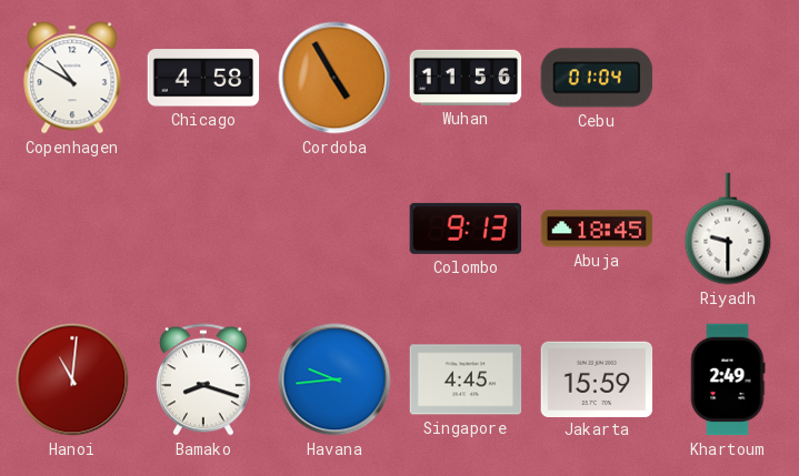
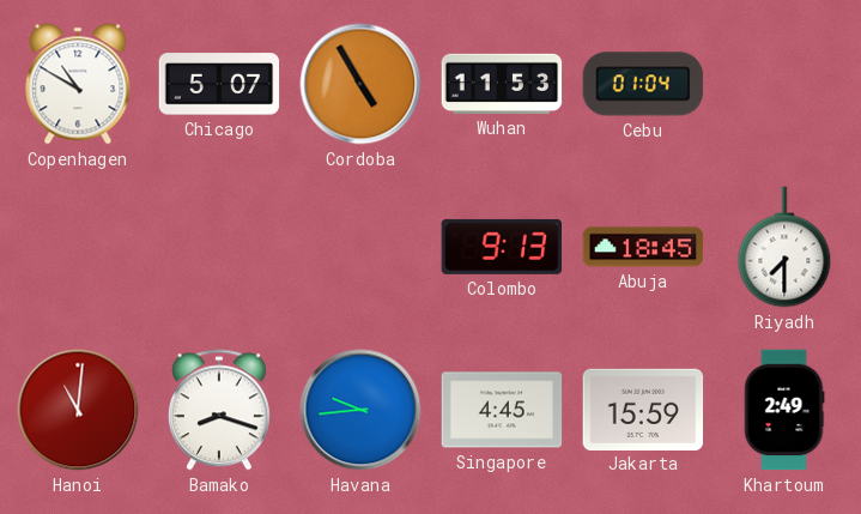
Chicago: 4:58 -> 5:07
Wuhan: 11:56 -> 11:53
Riyadh: 9:30 -> 7:30
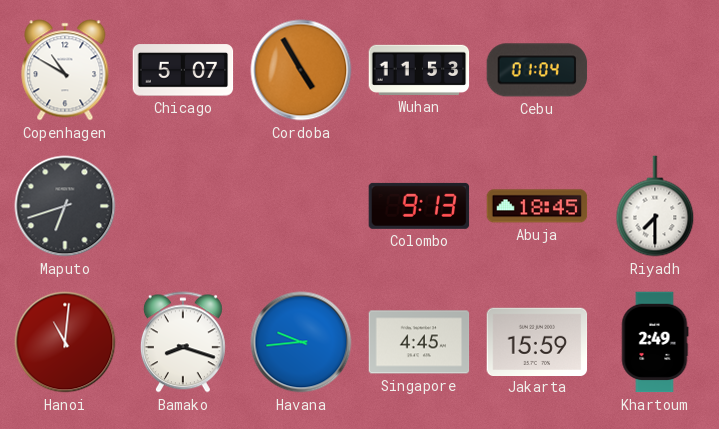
Maputo: none -> 6:42
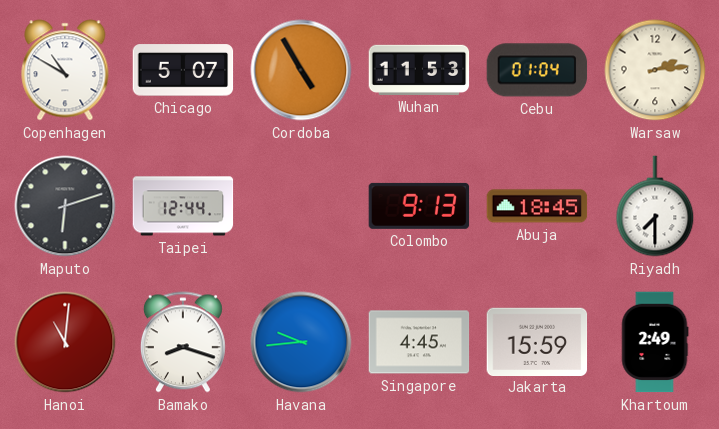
Warsaw: none -> 2:14
Maputo: 6:42 -> 6:12
Taipei: none -> 12:44
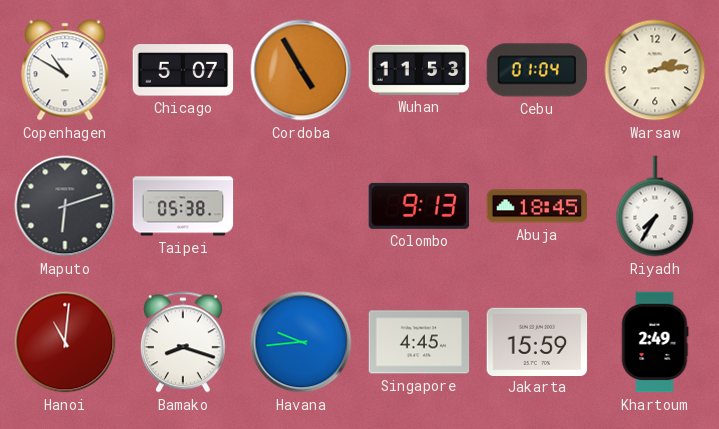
Taipei: 12:44 -> 05:38
Riyadh: 7:30 -> 7:35
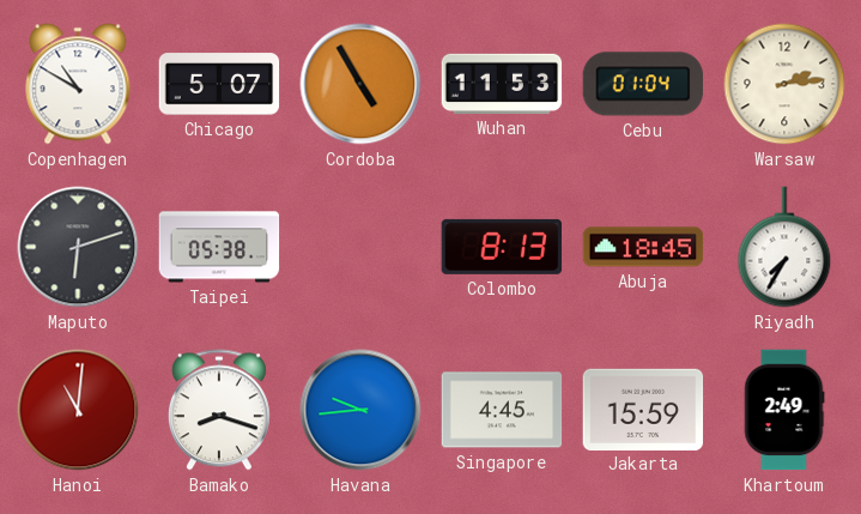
Colombo: 9:13 -> 8:13
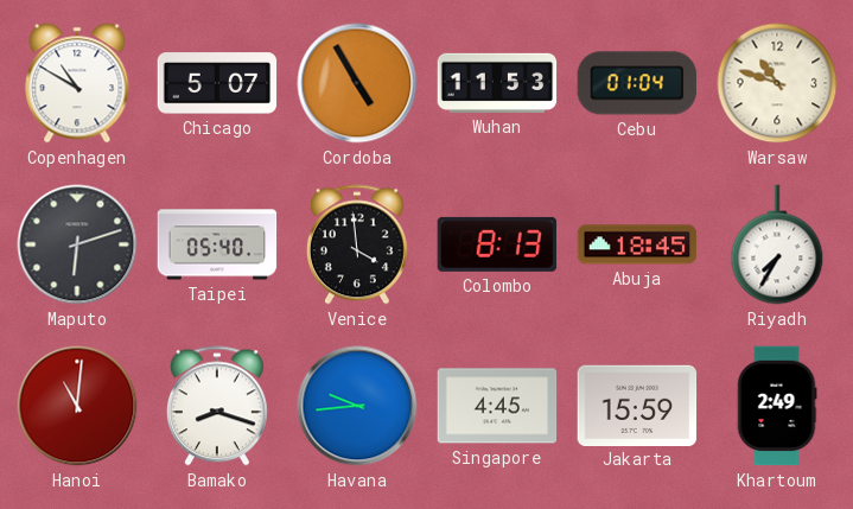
Warsaw: 2:14 -> 10:48
Taipei: 05:38 -> 05:40
Venice: none -> 3:59
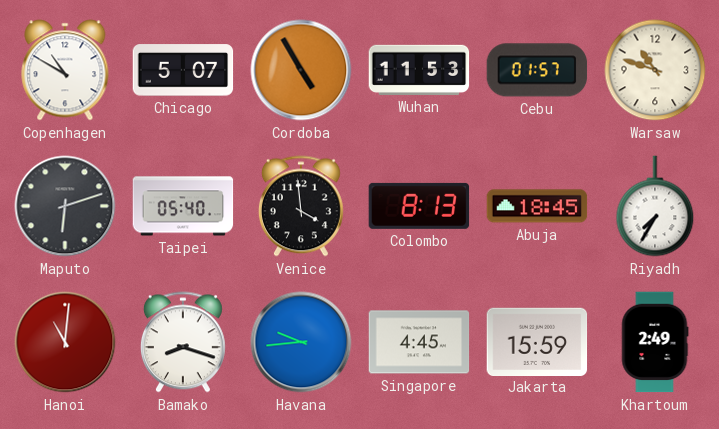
Cebu: 01:04 -> 01:57
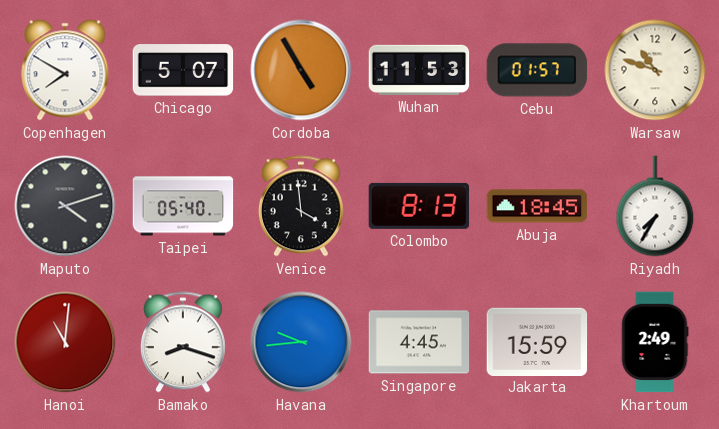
Copenhagen: 10:50 -> 7:50
Maputo: 6:12 -> 4:12
